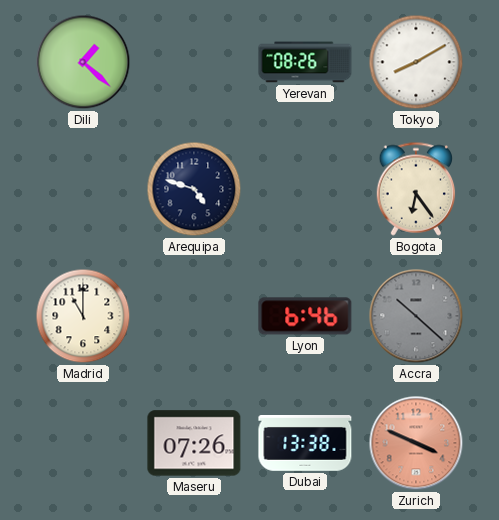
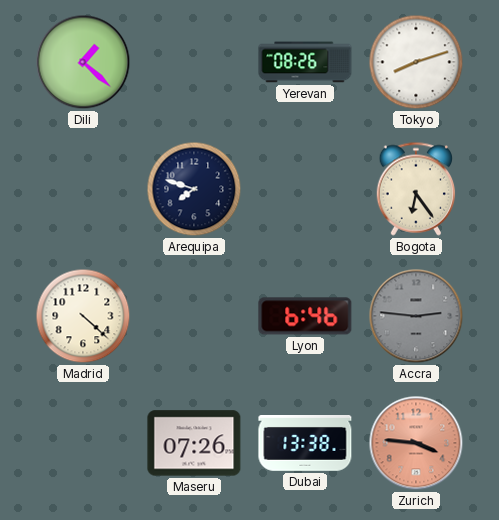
Tokyo: 8:10 -> 8:12
Arequipa: 4:48 -> 7:48
Madrid: 11:00 -> 4:22
Accra: 10:22 -> 2:46
Zurich: 3:49 -> 3:46
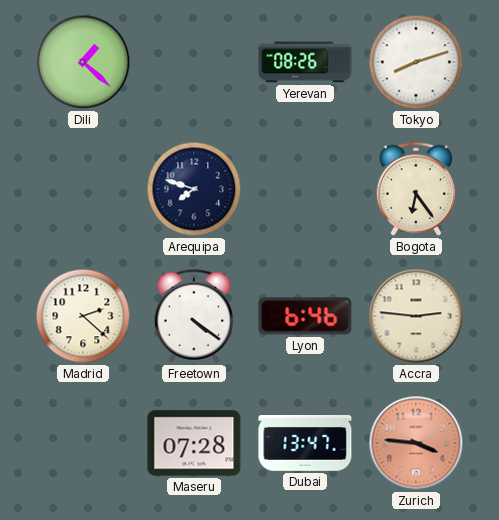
Madrid: 4:22 -> 2:22
Freetown: none -> 4:21
Accra dial: grey -> cream
Maseru: 07:26 -> 07:28
Dubai: 13:38 -> 13:47
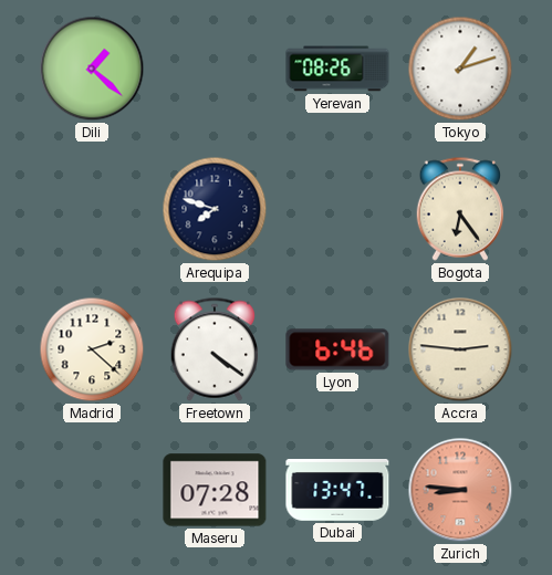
Tokyo: 8:12 -> 1:12
Zurich: 3:46 -> 8:46
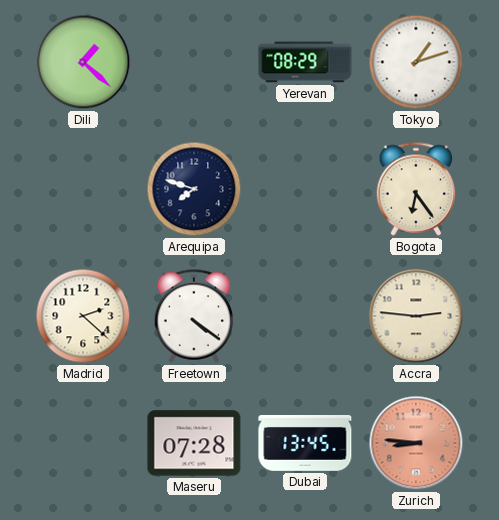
Yerevan: 08:26 -> 08:29
Lyon: 6:46 -> none
Dubai: 13:47 -> 13:45
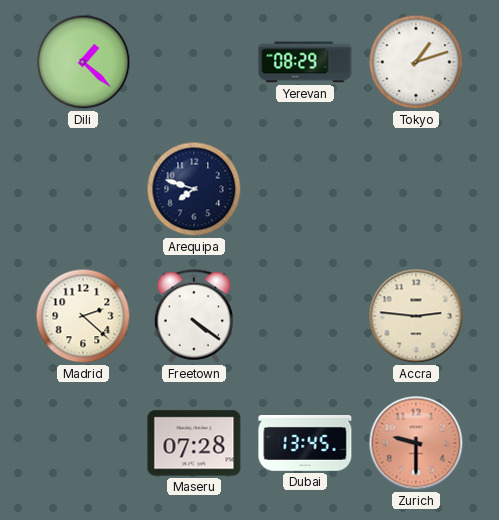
Bogota: 6:24 -> none
Zurich: 8:46 -> 9:30
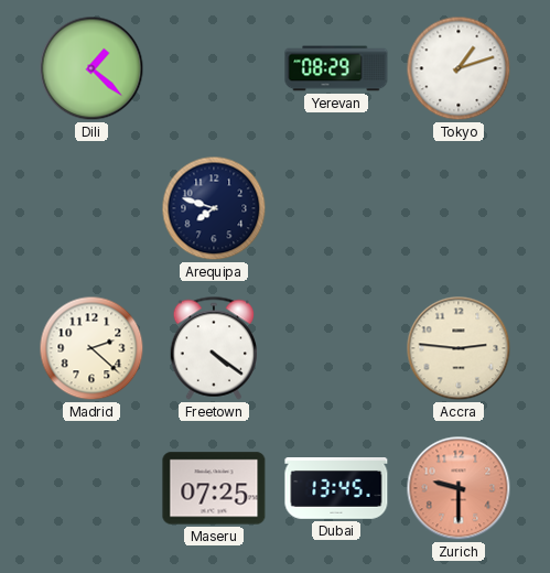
Maseru: 07:28 -> 07:25
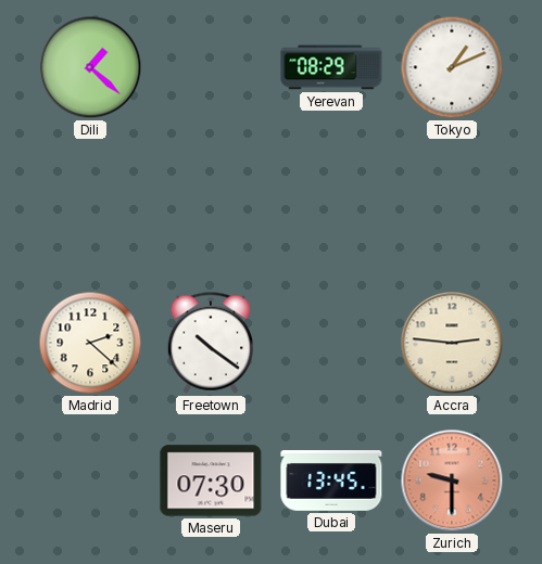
Tokyo: 1:12 -> 1:11
Arequipa: 7:48 -> none
Freetown: 4:21 -> 10:21
Maseru: 07:25 -> 07:30
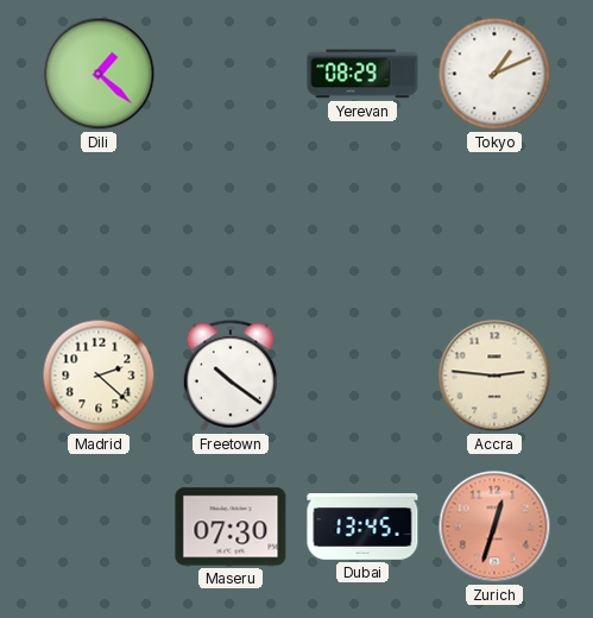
Zurich: 9:30 -> 12:33
